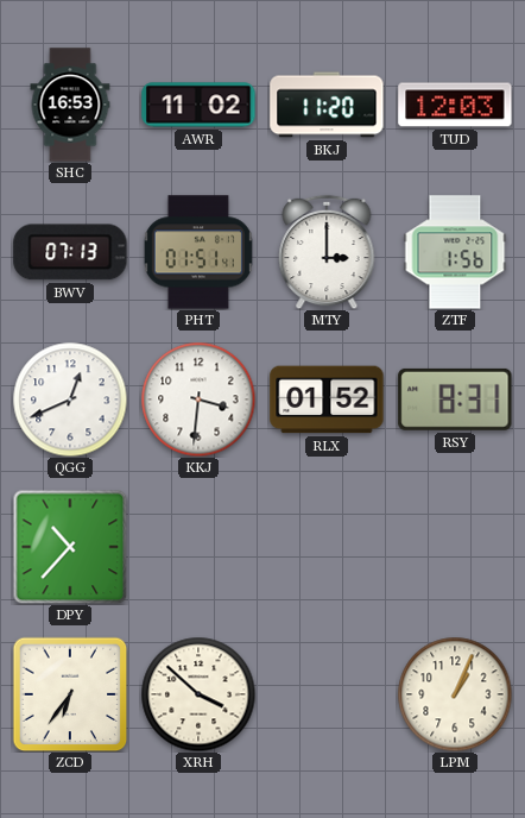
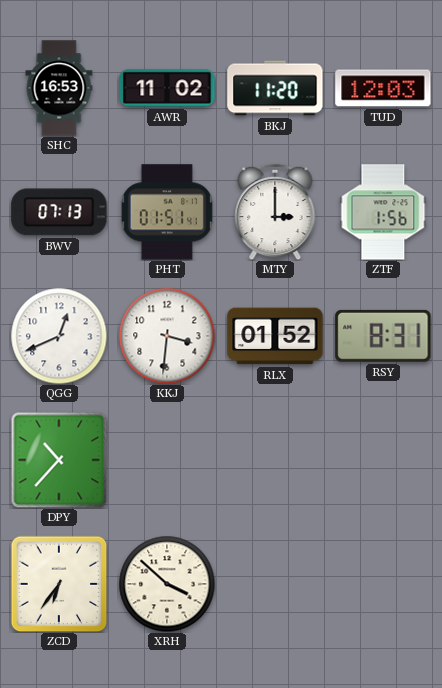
LPM: 1:04 -> none
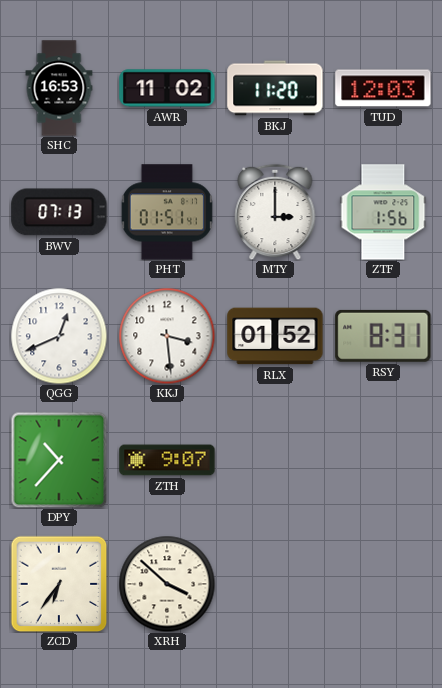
KKJ: 3:31 -> 3:29
ZTH: none -> 9:07
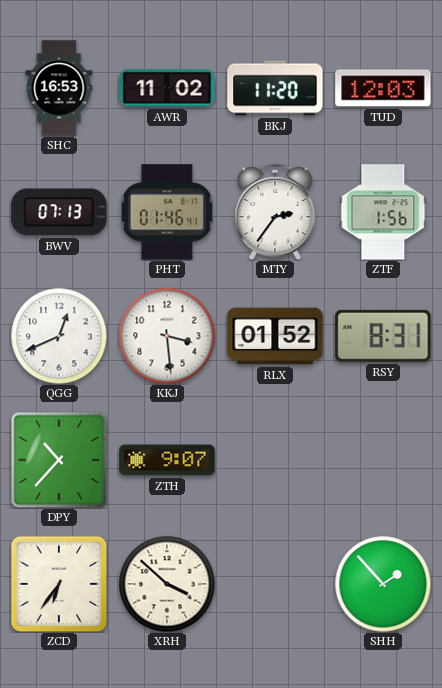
PHT: 01:51 -> 01:46
MTY: 3:00 -> 2:36
SHH: none -> 1:53
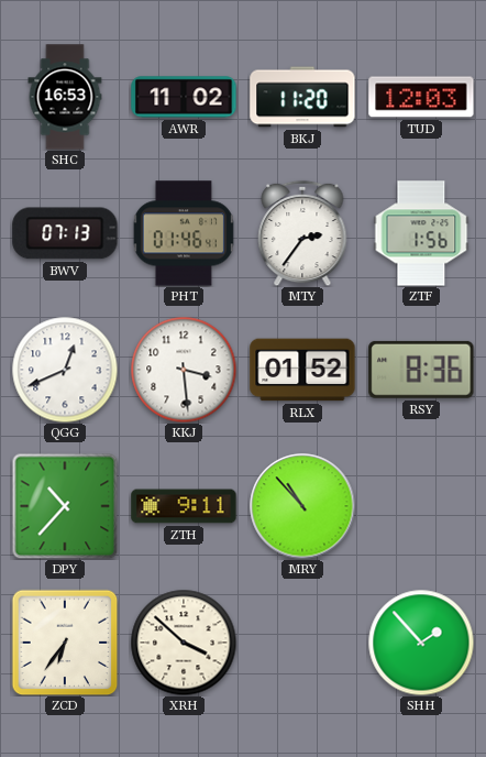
RSY: 8:31 -> 8:36
ZTH: 9:07 -> 9:11
MRY: none -> 10:53
